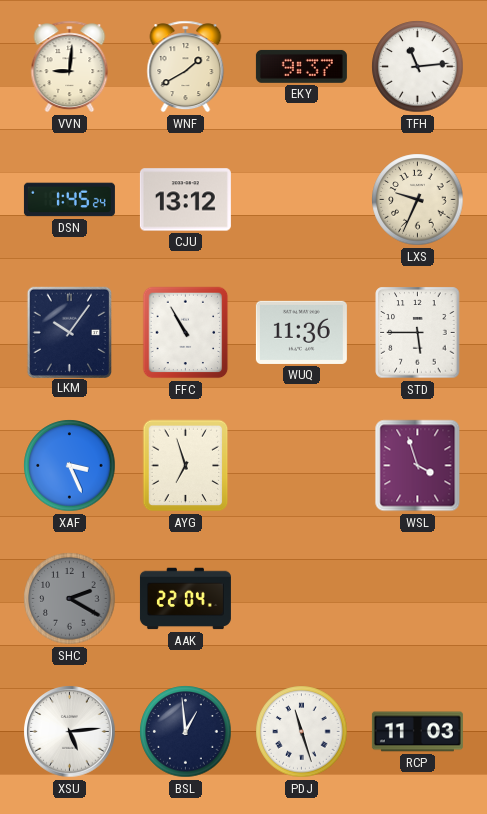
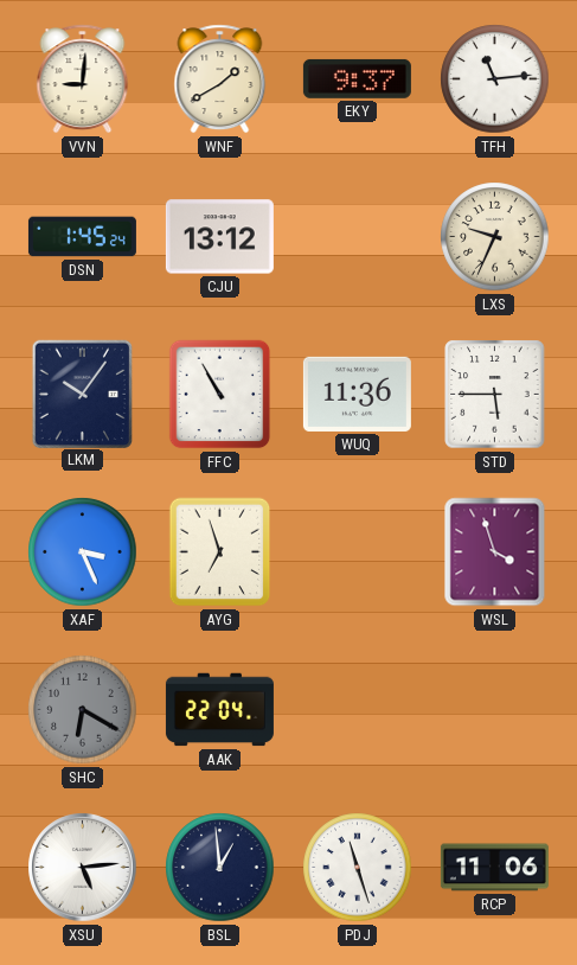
SHC: 2:20 -> 6:20
RCP: 11:03 -> 11:06
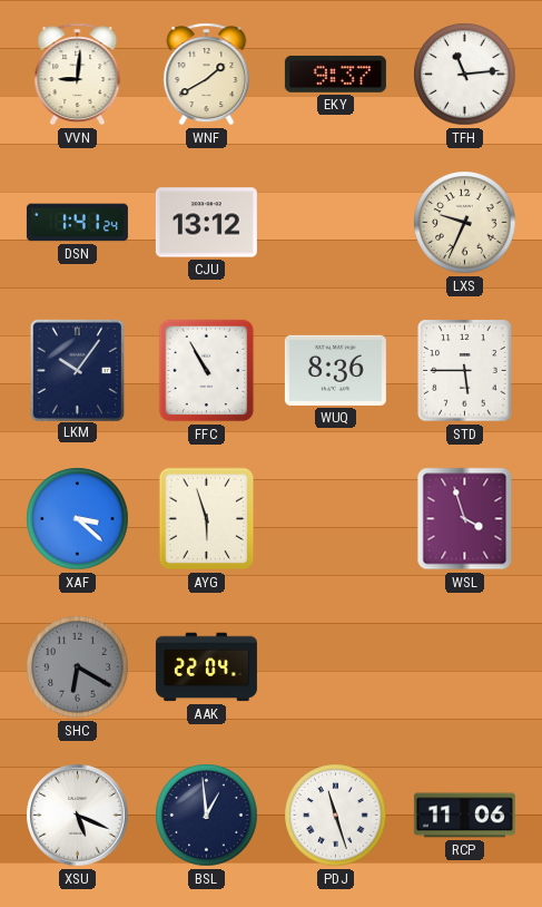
DSN: 1:45 -> 1:41
WUQ: 11:36 -> 8:36
XAF: 3:26 -> 3:22
AYG: 6:57 -> 5:57
XSU: 5:14 -> 5:19
